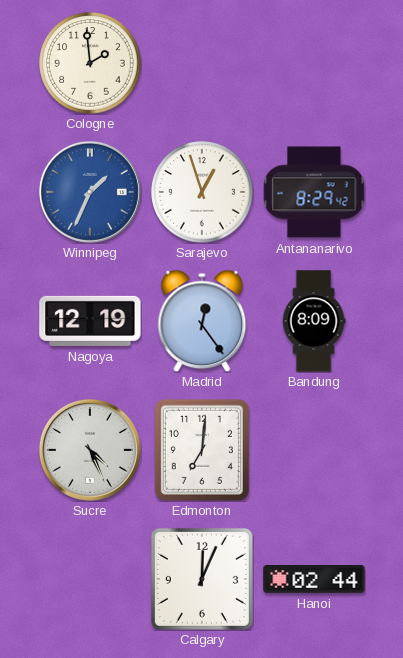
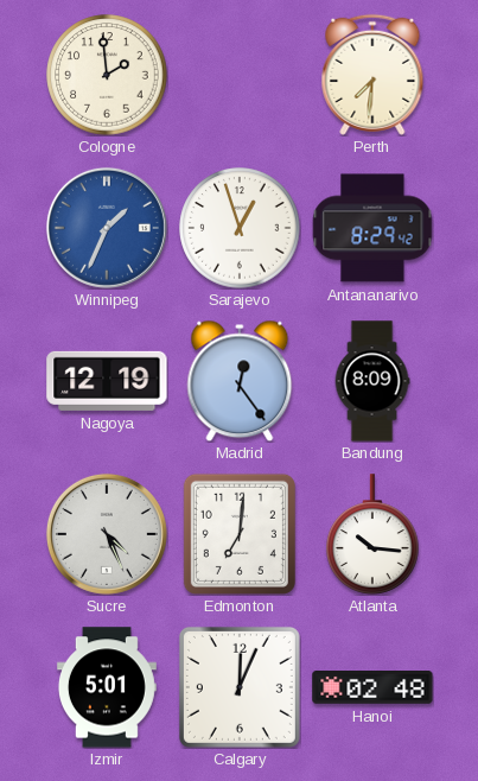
Perth: none -> 7:31
Atlanta: none -> 10:16
Izmir: none -> 5:01
Hanoi: 02:44 -> 02:48
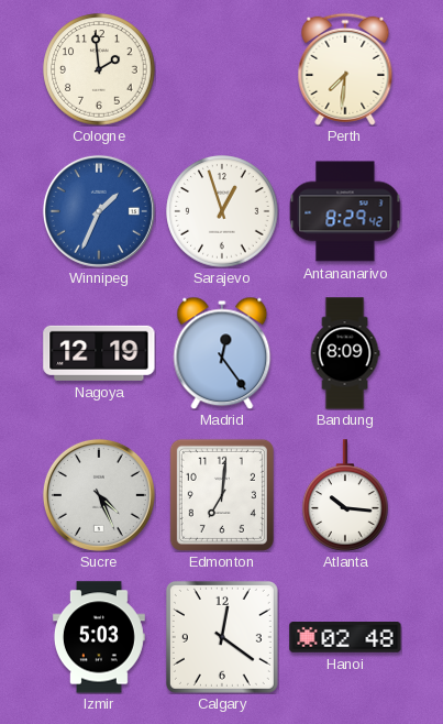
Izmir: 5:01 -> 5:03
Calgary: 12:04 -> 12:21
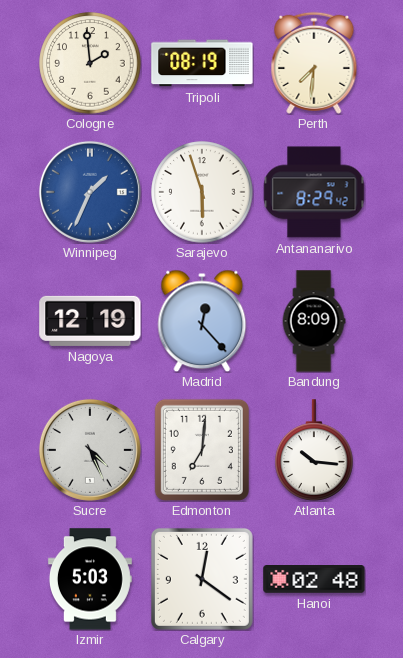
Tripoli: none -> 08:19
Sarajevo: 12:57 -> 5:57
Madrid: 12:24 -> 12:23
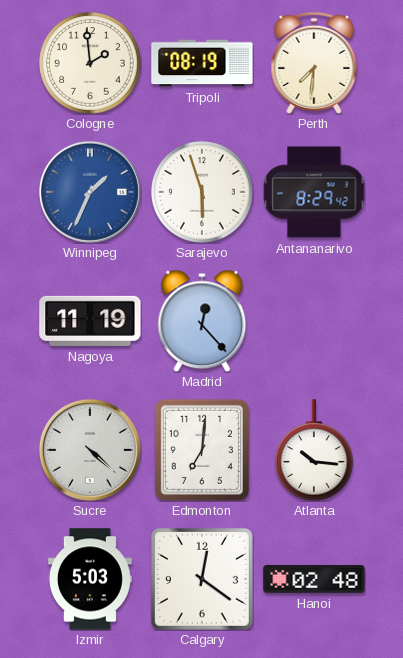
Nagoya: 12:19 -> 11:19
Bandung: 8:09 -> none
Sucre: 4:26 -> 4:22
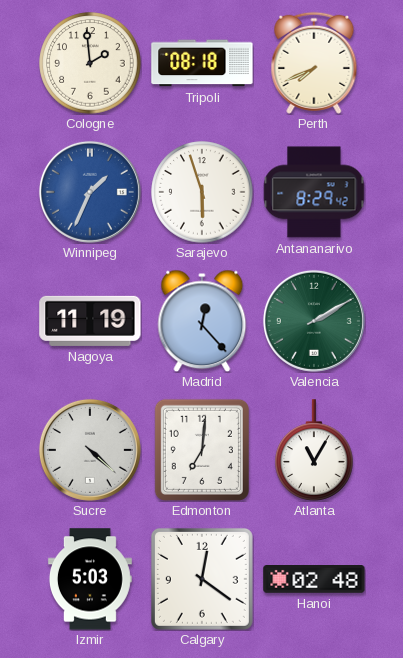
Tripoli: 08:19 -> 08:18
Perth: 7:31 -> 7:41
Valencia: none -> 2:10
Atlanta: 10:16 -> 11:05
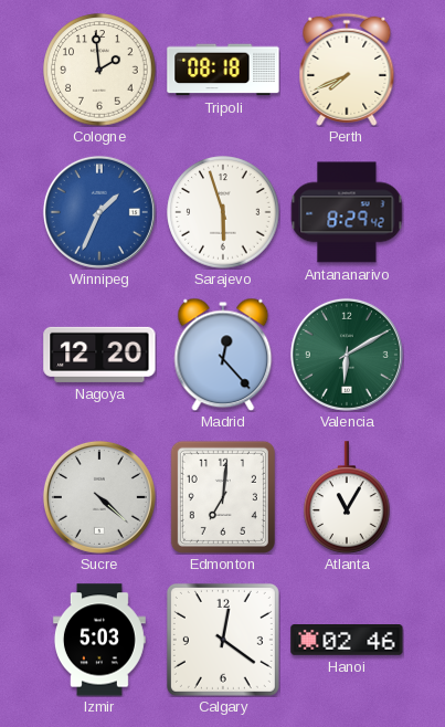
Nagoya: 11:19 -> 12:20
Valencia: 2:10 -> 6:10
Hanoi: 02:48 -> 02:46
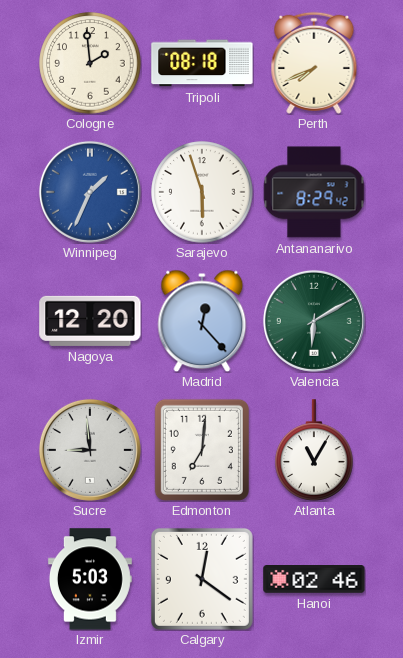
Sucre: 4:22 -> 8:59
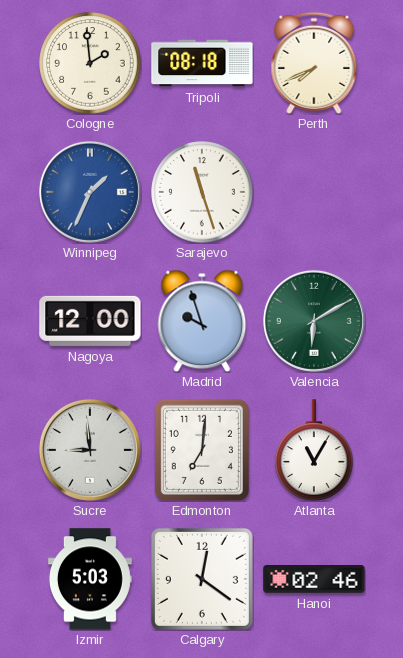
Sarajevo: 5:57 -> 11:27
Antananarivo: 8:29 -> none
Nagoya: 12:20 -> 12:00
Madrid: 12:23 -> 9:57
